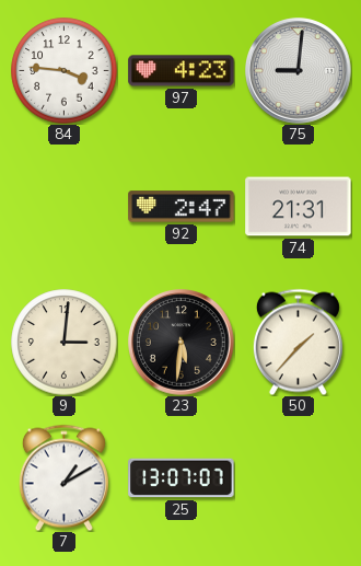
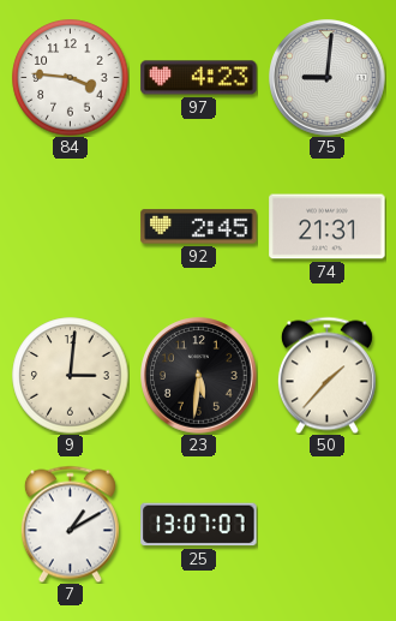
92: 2:47 -> 2:45
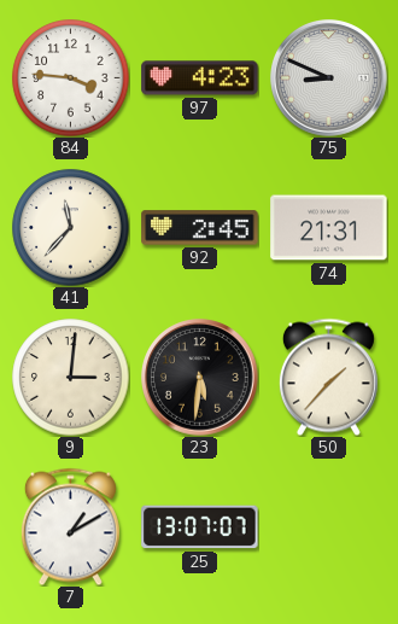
75: 9:01 -> 8:49
41: none -> 11:37
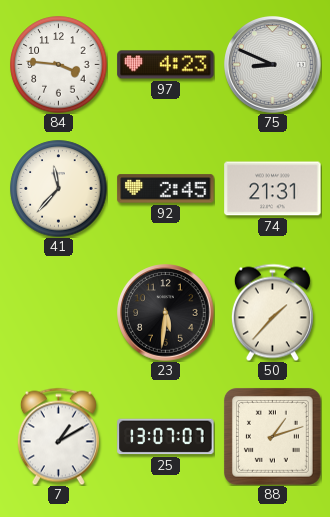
9: 3:01 -> none
88: none -> 1:12
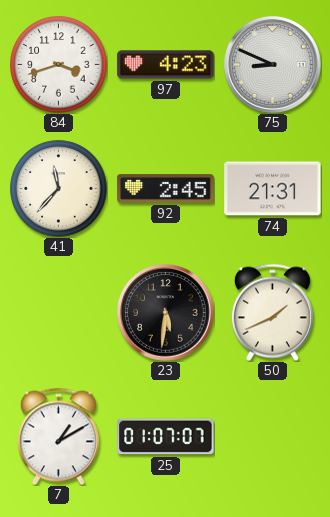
84: 3:46 -> 3:42
50: 1:37 -> 1:41
25: 13:07 -> 01:07
88: 1:12 -> none
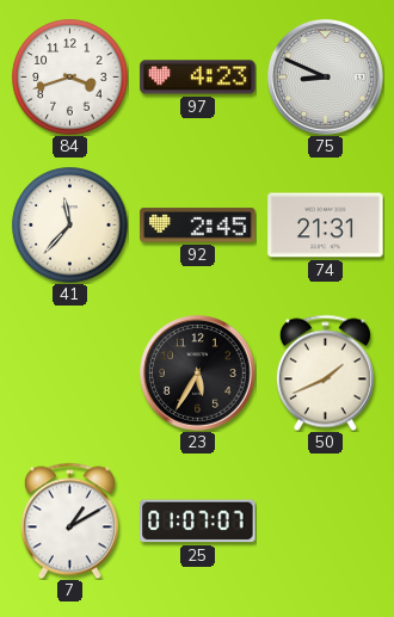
23: 5:31 -> 5:35
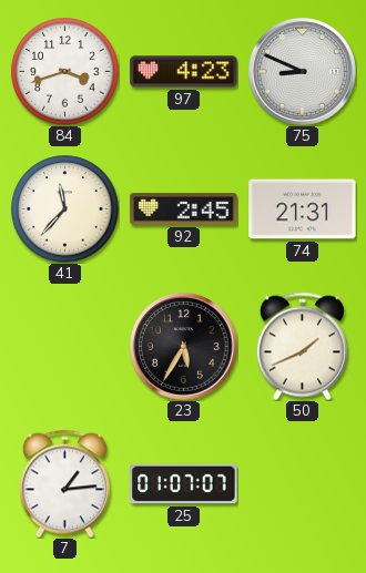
7: 1:10 -> 1:14
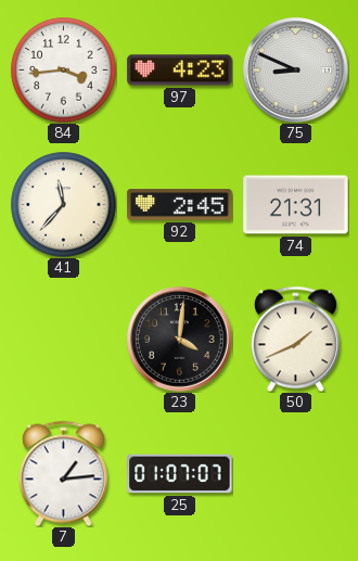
84: 3:42 -> 3:44
23: 5:35 -> 4:01
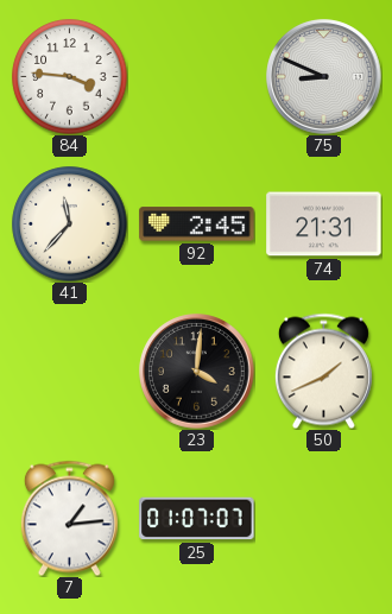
84: 3:44 -> 3:46
97: 4:23 -> none
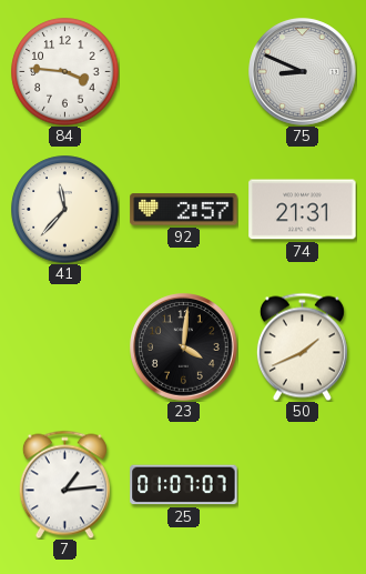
92: 2:45 -> 2:57
